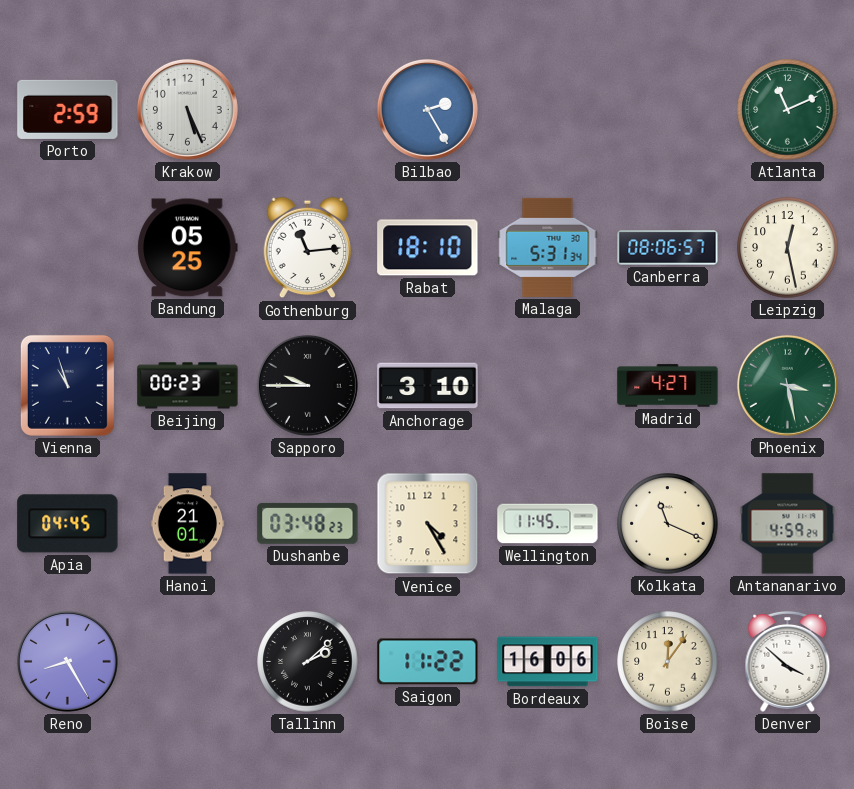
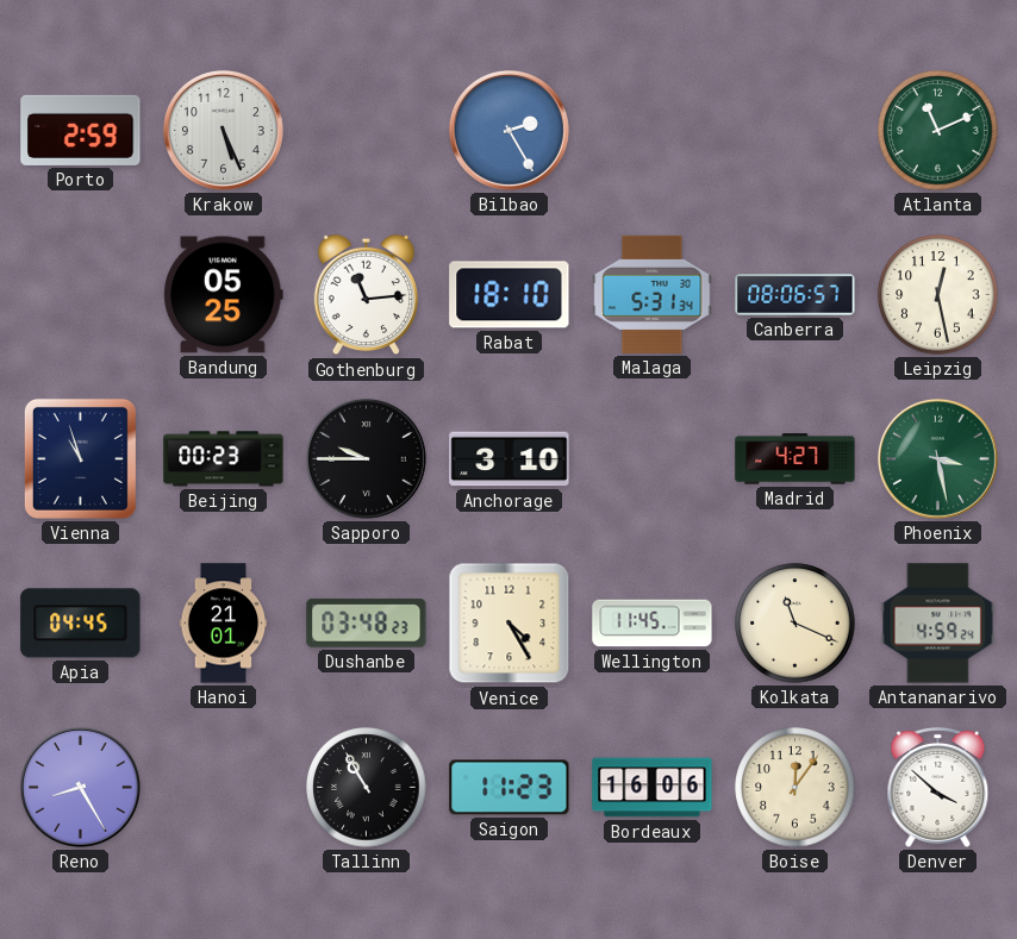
Tallinn: 2:08 -> 10:55
Saigon: 11:22 -> 11:23
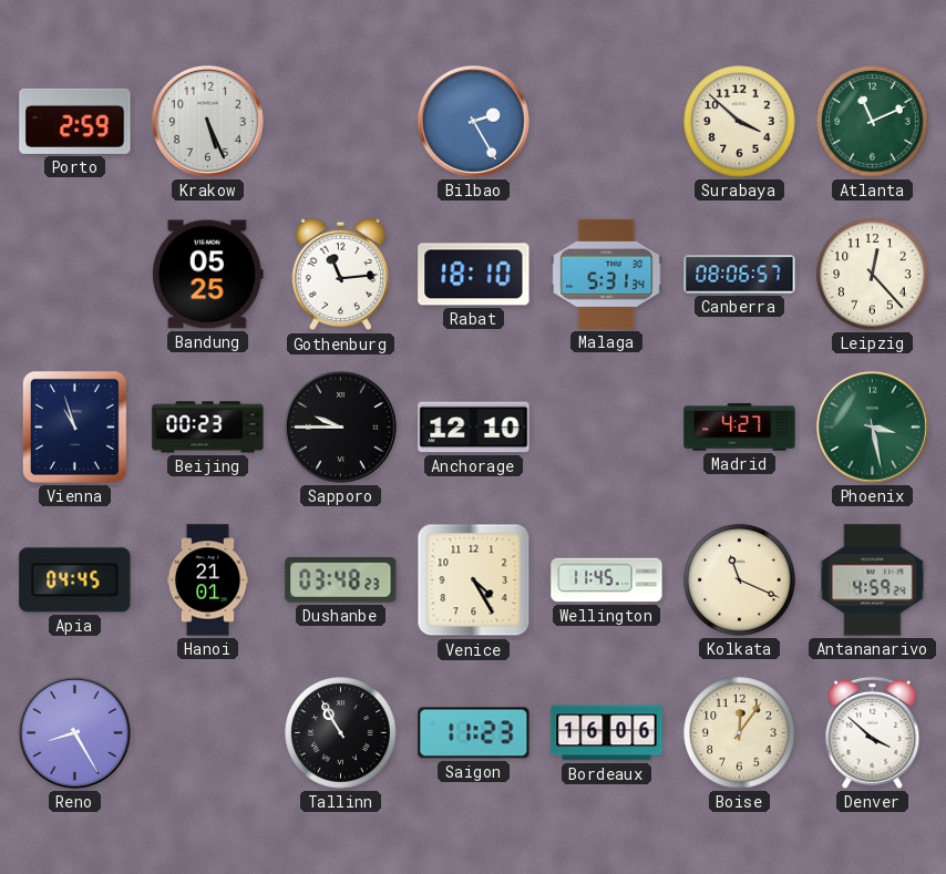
Surabaya: none -> 3:52
Leipzig: 12:28 -> 12:23
Anchorage: 3:10 -> 12:10
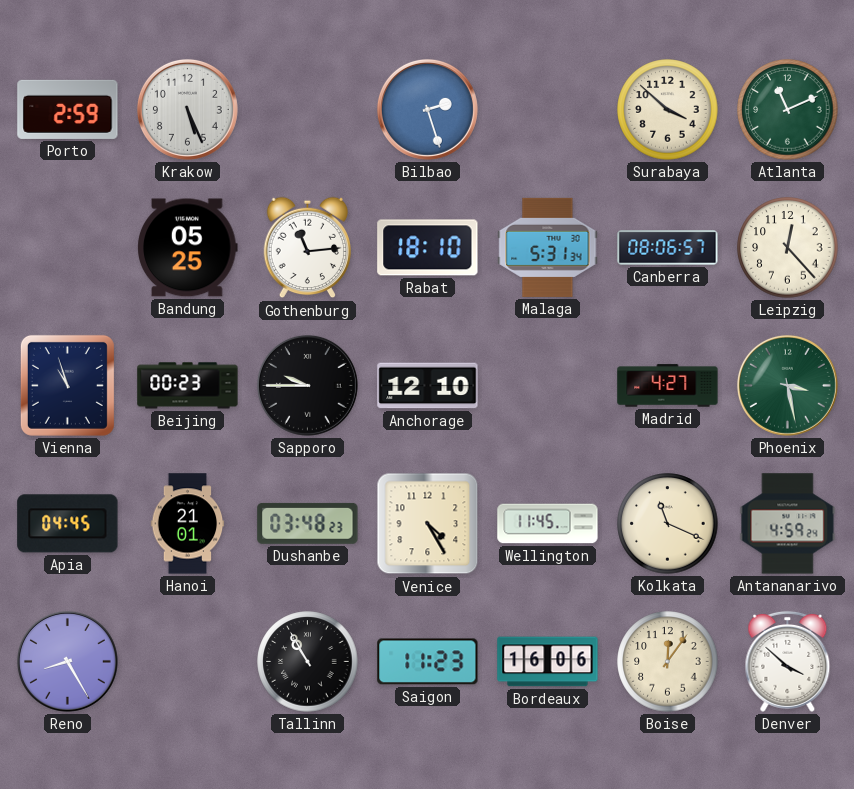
Bilbao: 2:25 -> 2:27
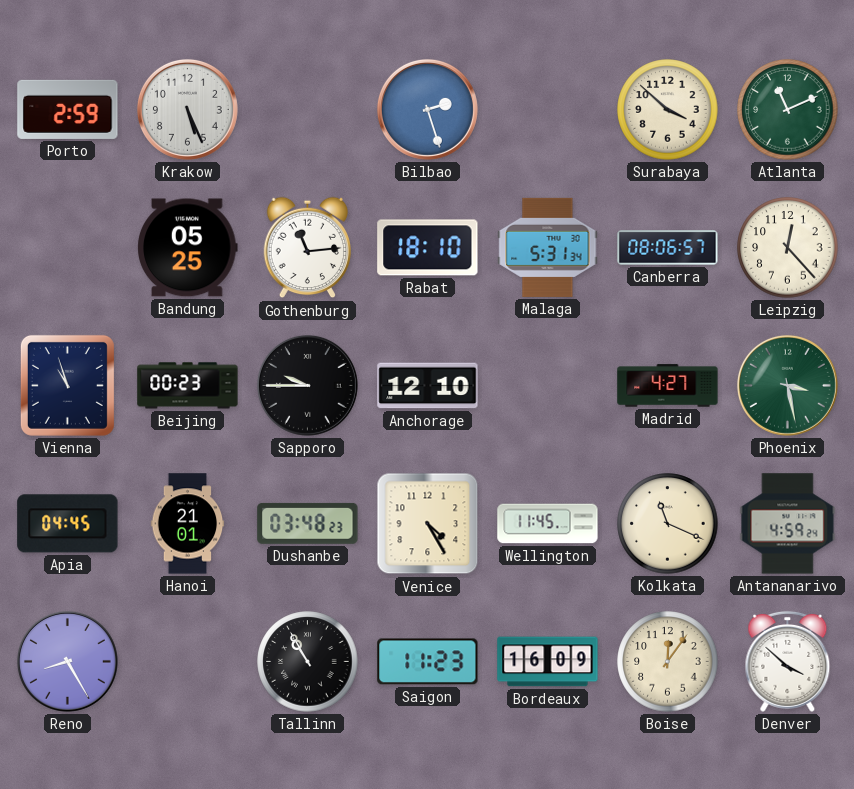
Bordeaux: 16:06 -> 16:09
